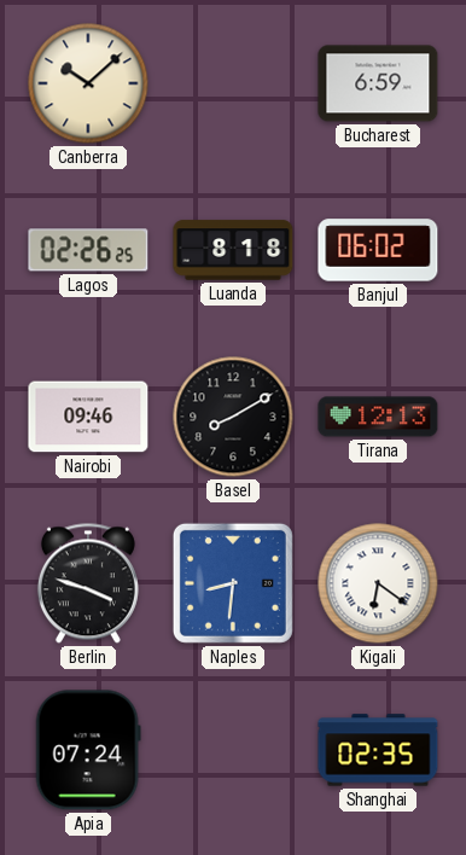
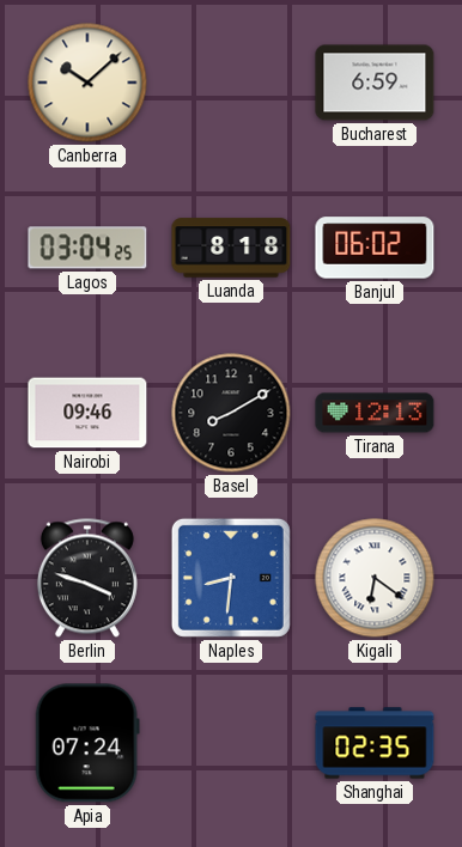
Lagos: 02:26 -> 03:04
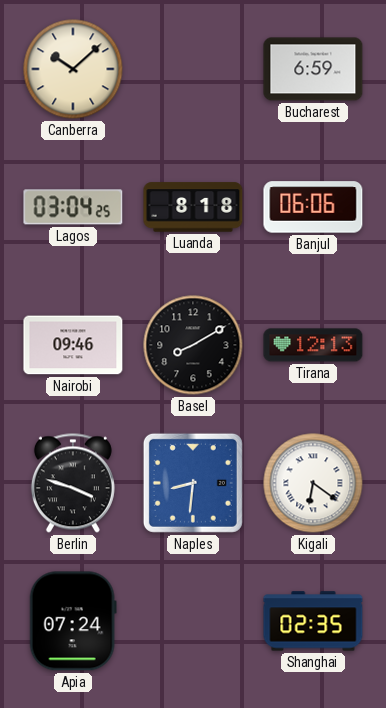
Banjul: 06:02 -> 06:06
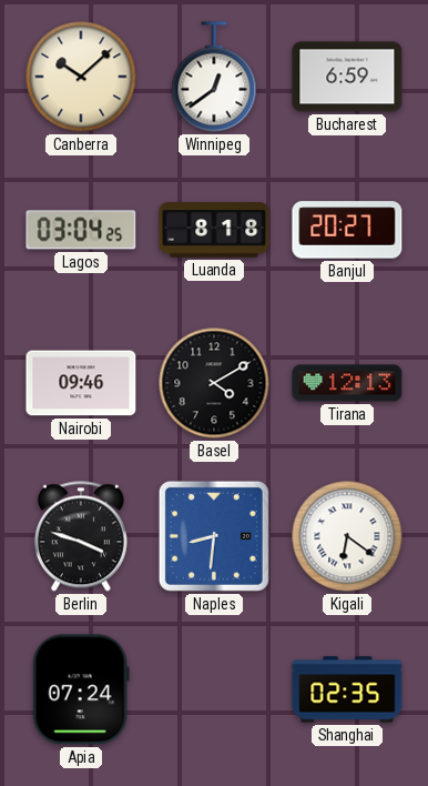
Winnipeg: none -> 12:39
Banjul: 06:06 -> 20:27
Basel: 8:10 -> 4:10
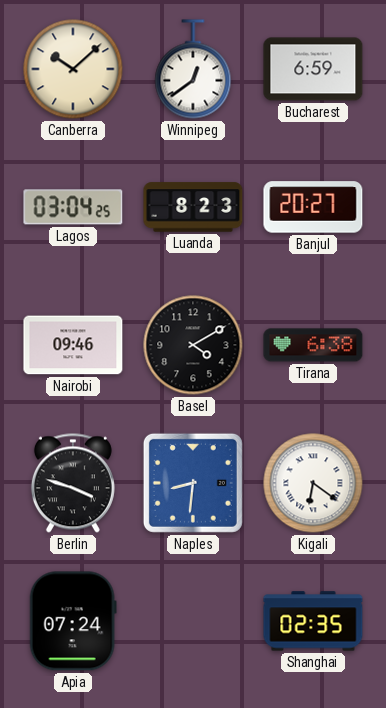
Luanda: 8:18 -> 8:23
Tirana: 12:13 -> 6:38
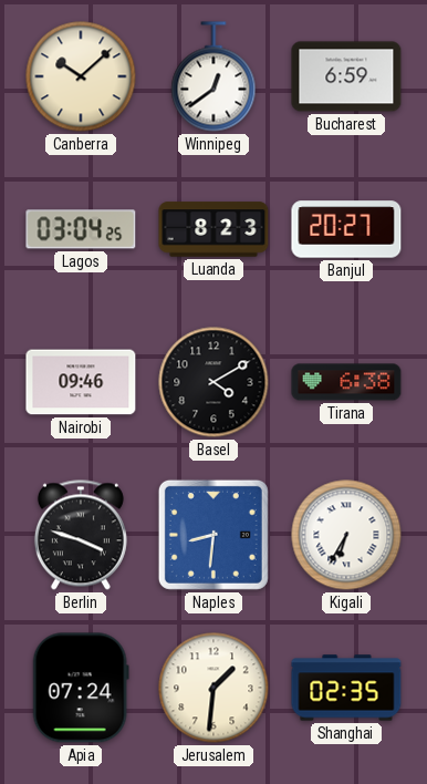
Kigali: 6:21 -> 6:35
Jerusalem: none -> 1:31
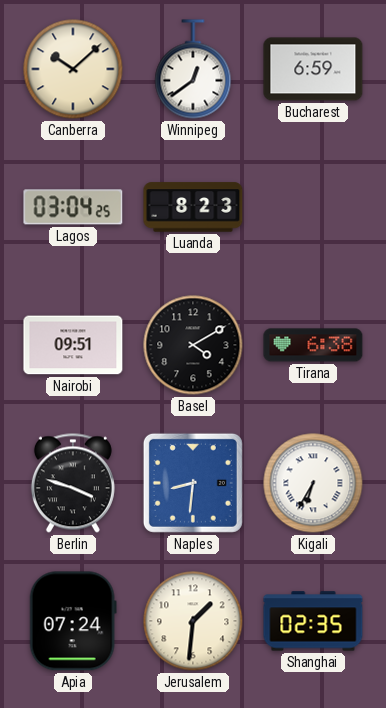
Banjul: 20:27 -> none
Nairobi: 09:46 -> 09:51
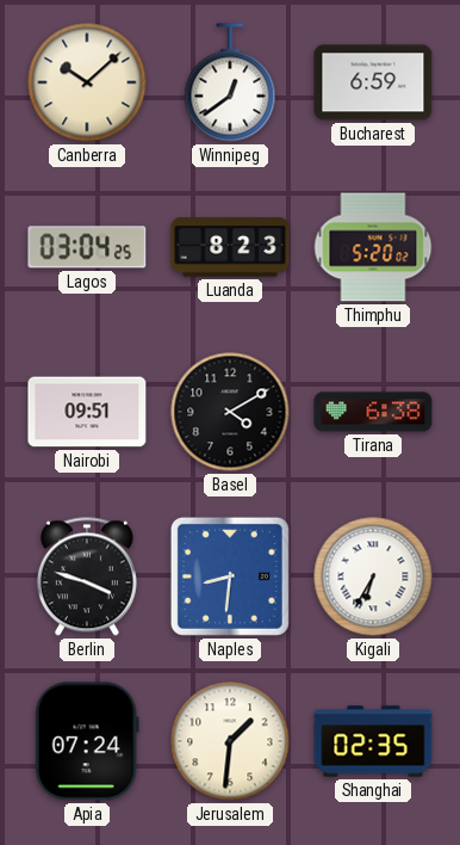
Thimphu: none -> 5:20
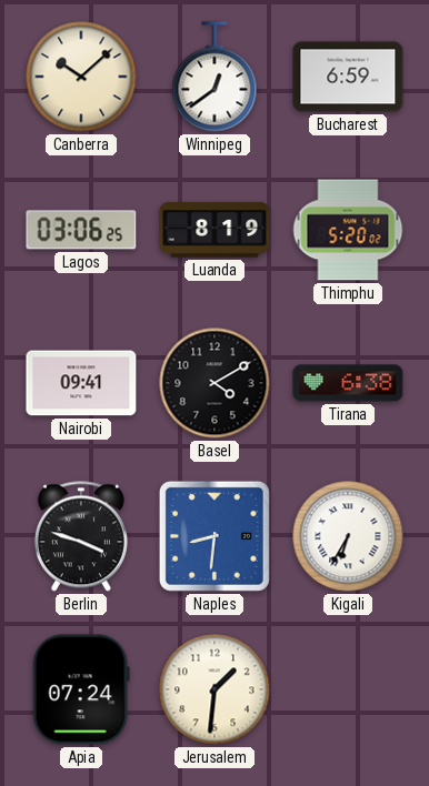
Lagos: 03:04 -> 03:06
Luanda: 8:23 -> 8:19
Nairobi: 09:51 -> 09:41
Shanghai: 02:35 -> none
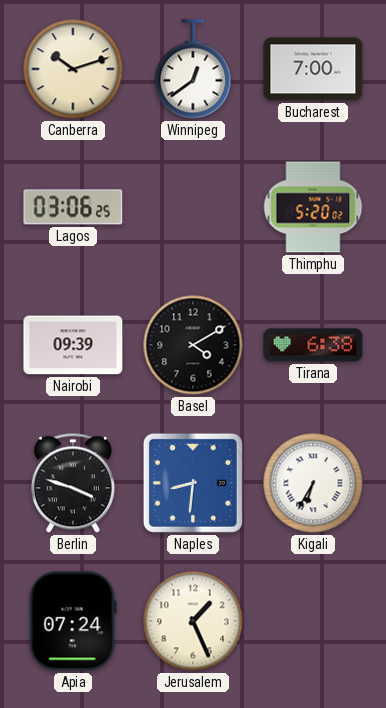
Canberra: 10:08 -> 10:12
Bucharest: 6:59 -> 7:00
Luanda: 8:19 -> none
Nairobi: 09:41 -> 09:39
Jerusalem: 1:31 -> 1:26
